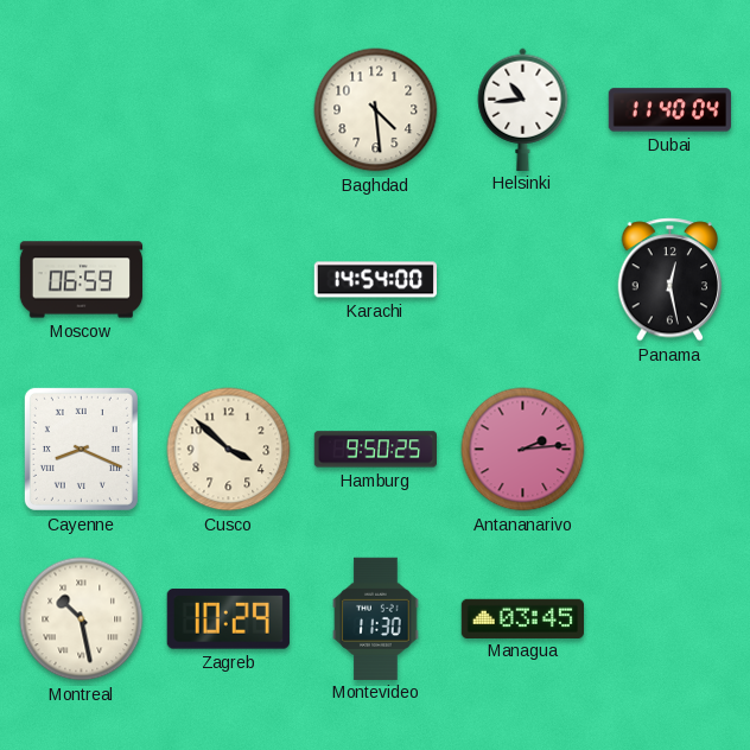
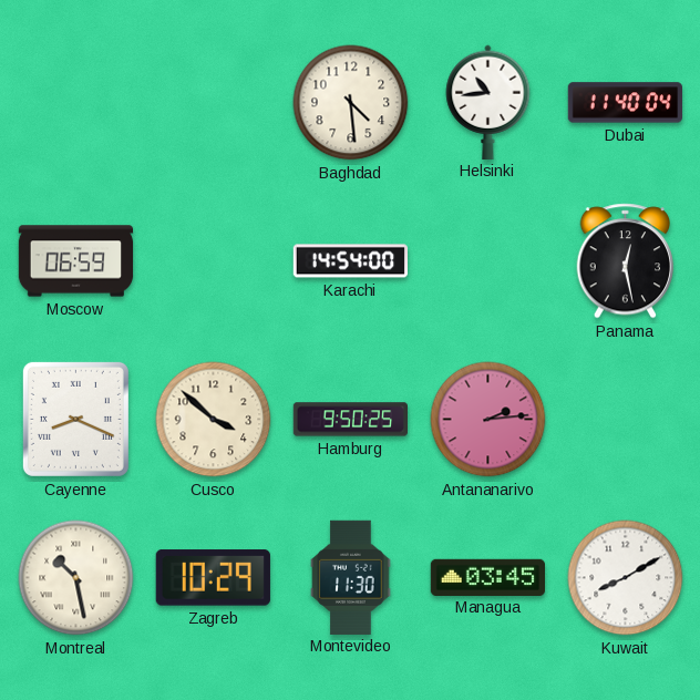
Kuwait: none -> 8:10
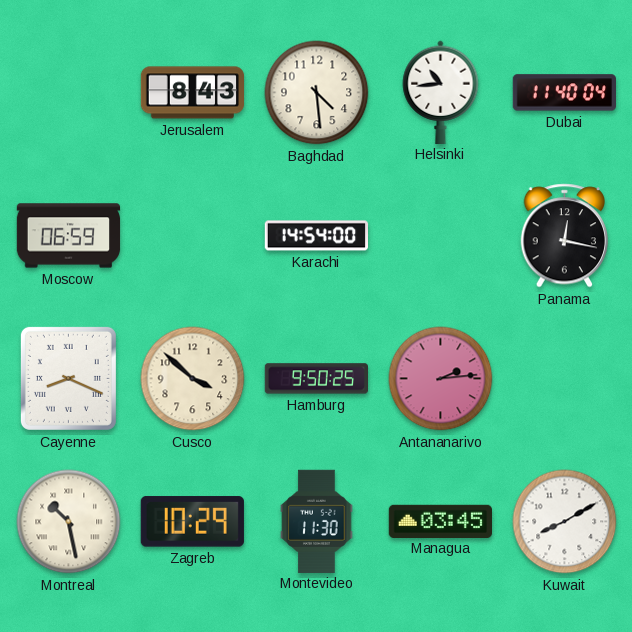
Jerusalem: none -> 8:43
Panama: 12:28 -> 12:17
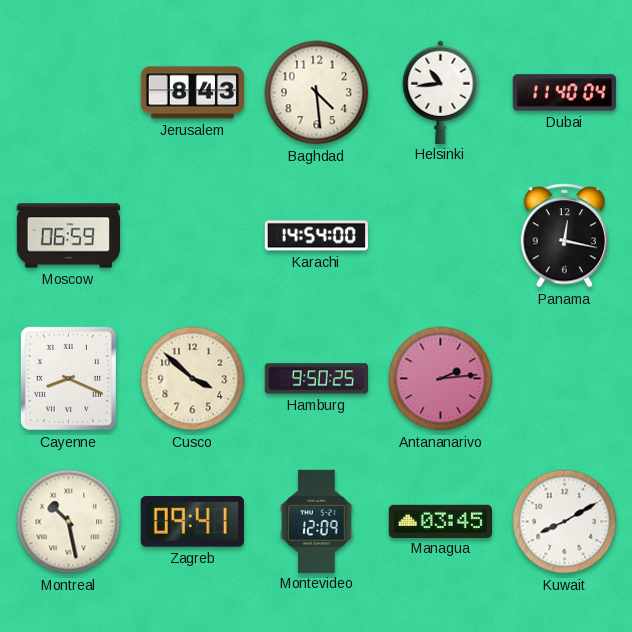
Zagreb: 10:29 -> 09:41
Montevideo: 11:30 -> 12:09
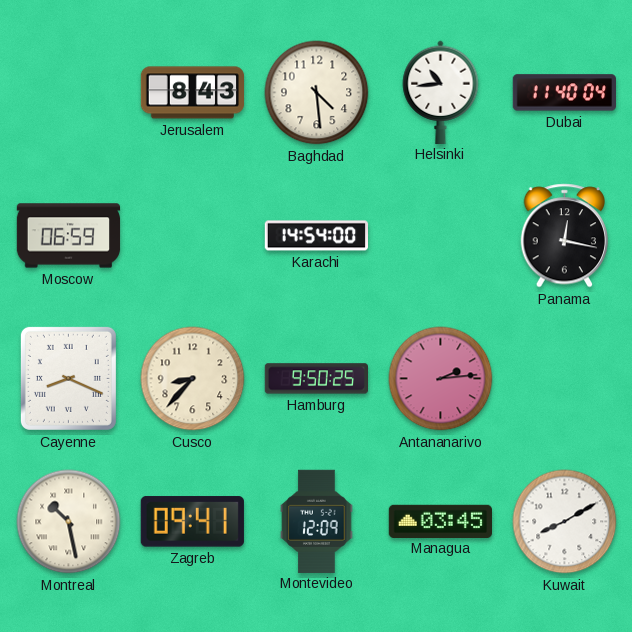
Cusco: 3:52 -> 8:37
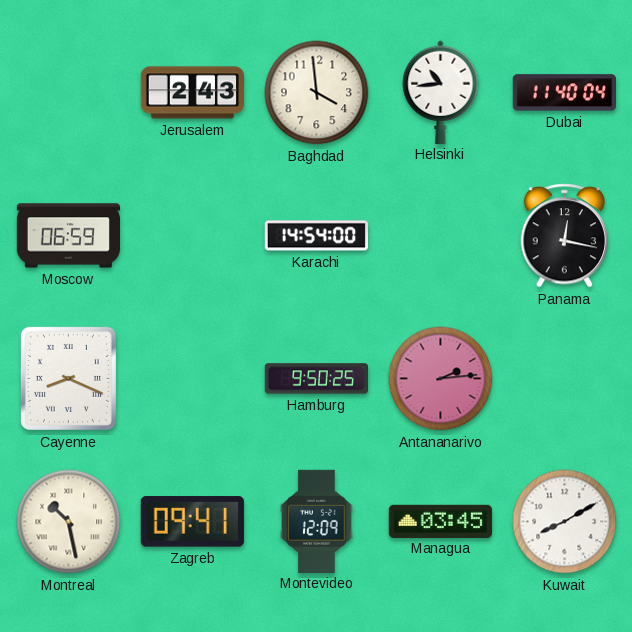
Jerusalem: 8:43 -> 2:43
Baghdad: 4:29 -> 3:59
Cusco: 8:37 -> none
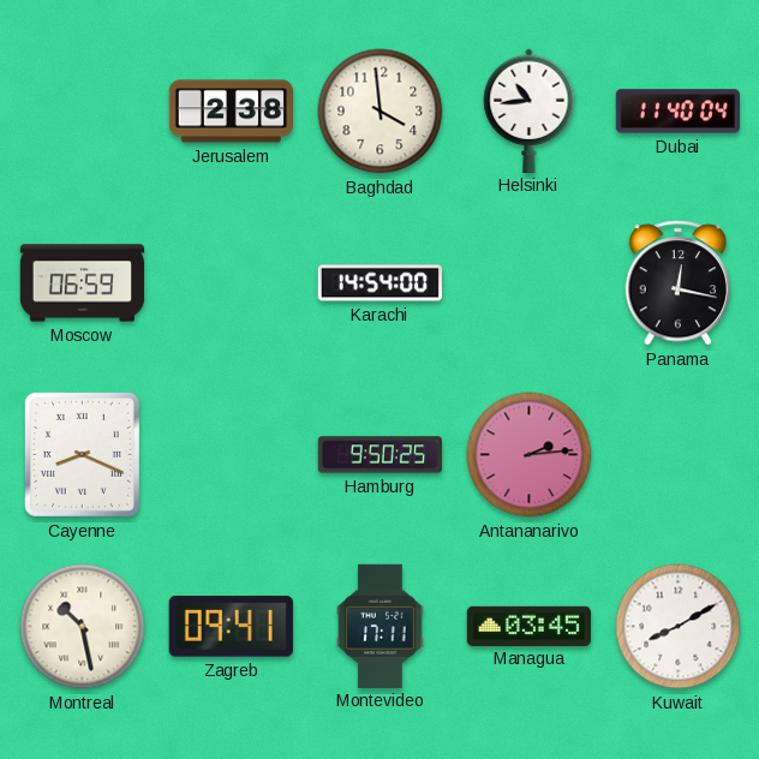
Jerusalem: 2:43 -> 2:38
Montevideo: 12:09 -> 17:11
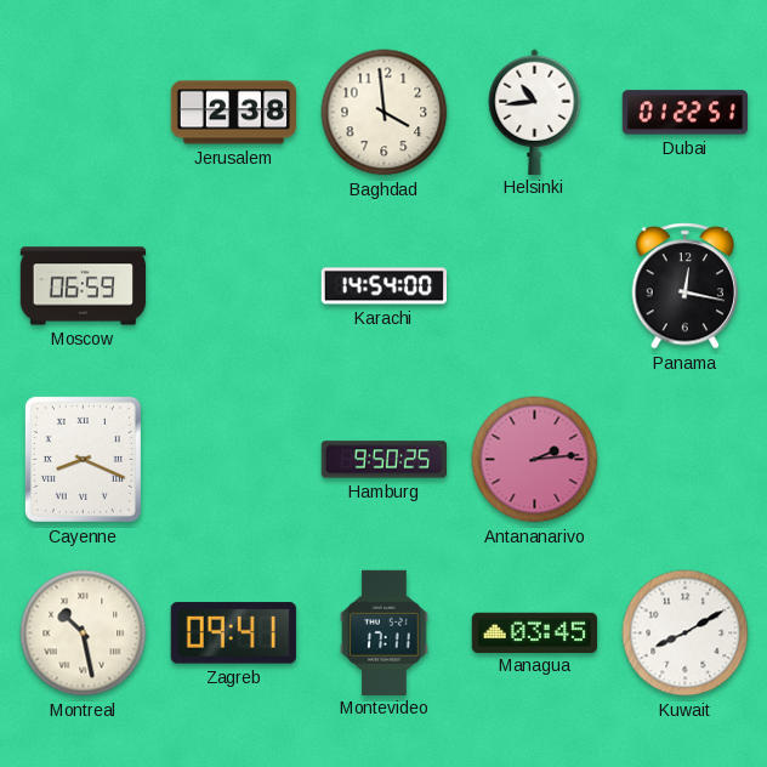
Dubai: 11:40 -> 01:22
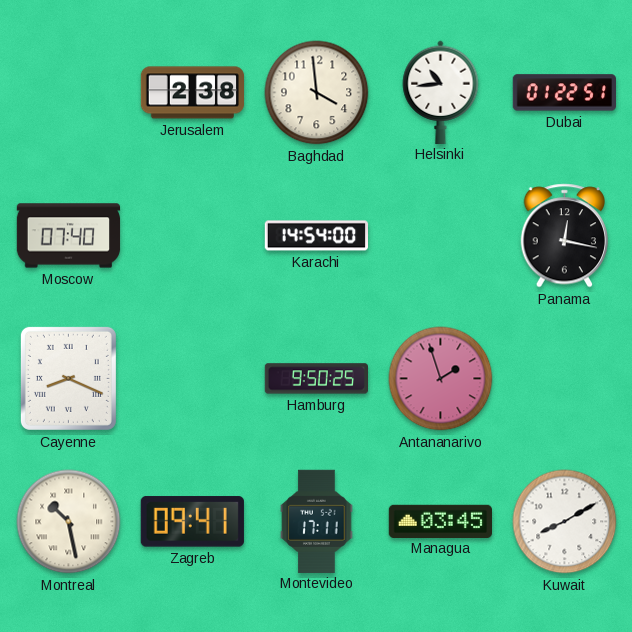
Moscow: 06:59 -> 07:40
Antananarivo: 2:14 -> 1:57
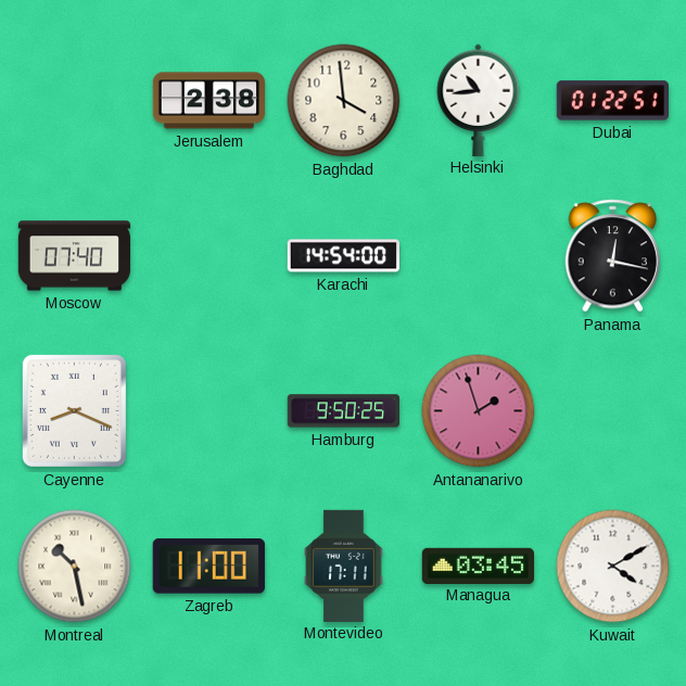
Zagreb: 09:41 -> 11:00
Kuwait: 8:10 -> 4:10
